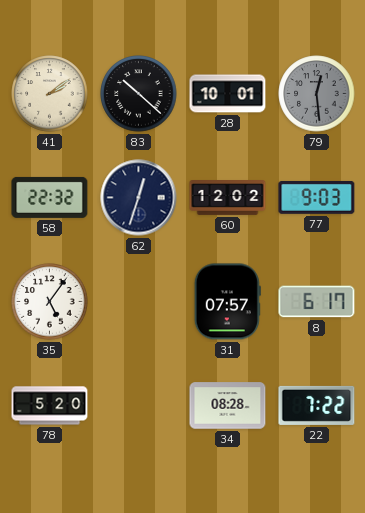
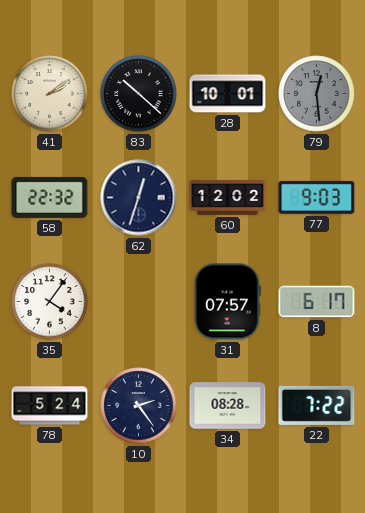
35: 5:06 -> 4:06
78: 5:20 -> 5:24
10: none -> 2:24
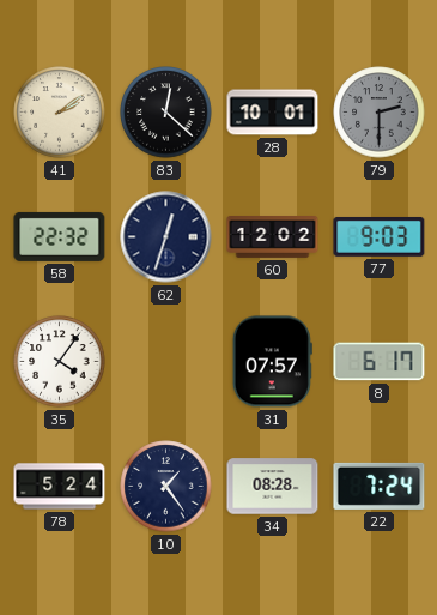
83: 10:22 -> 12:22
79: 12:29 -> 2:30
10: 2:24 -> 1:24
22: 7:22 -> 7:24
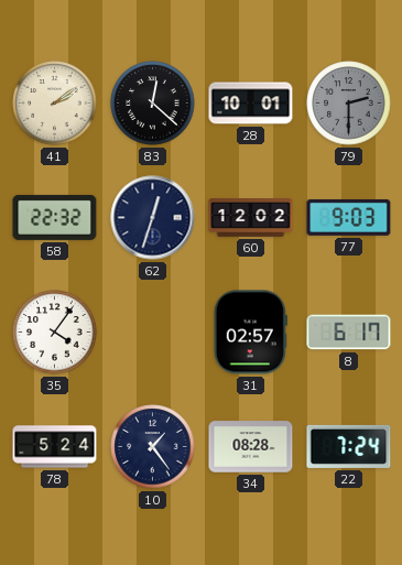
31: 07:57 -> 02:57
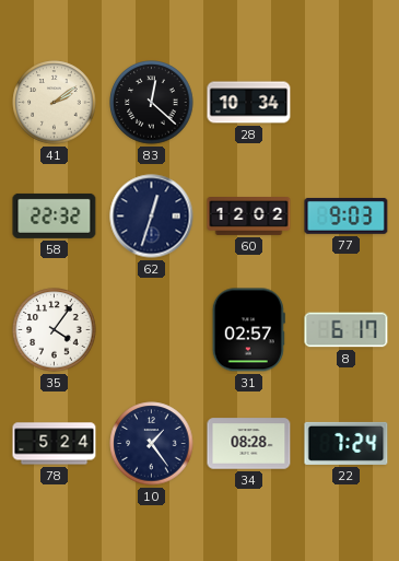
28: 10:01 -> 10:34
79: 2:30 -> none
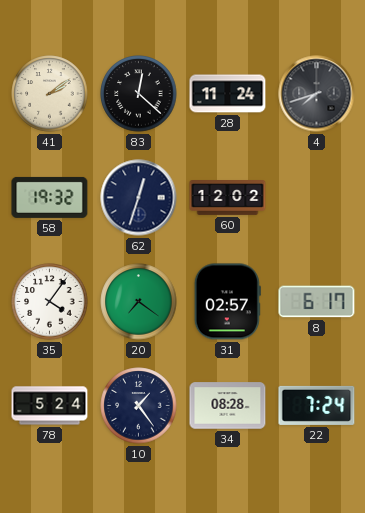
28: 10:34 -> 11:24
4: none -> 7:42
58: 22:32 -> 19:32
77: 9:03 -> none
20: none -> 7:21
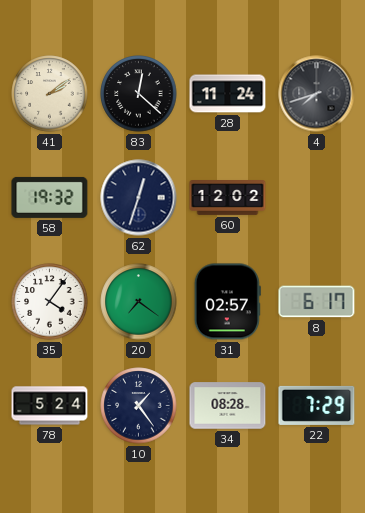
22: 7:24 -> 7:29
